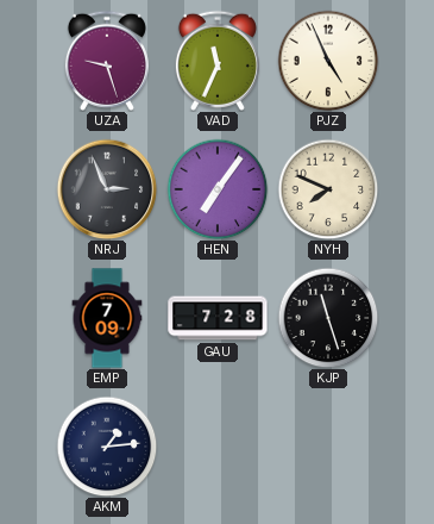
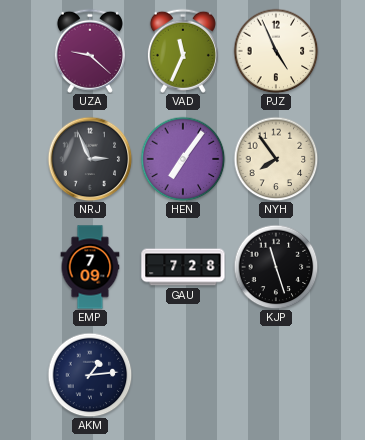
UZA: 9:27 -> 9:22
NYH: 7:49 -> 7:54
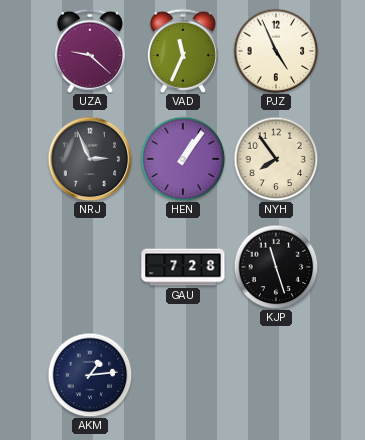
HEN: 7:06 -> 1:06
EMP: 7:09 -> none
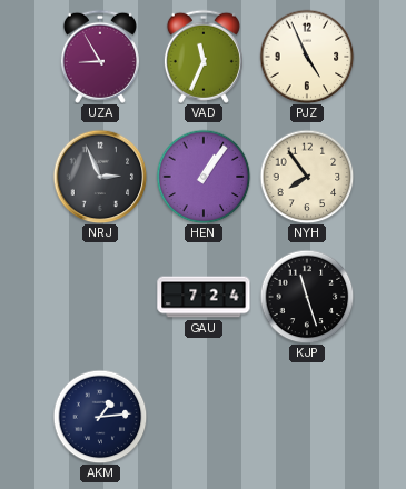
UZA: 9:22 -> 8:55
GAU: 7:28 -> 7:24
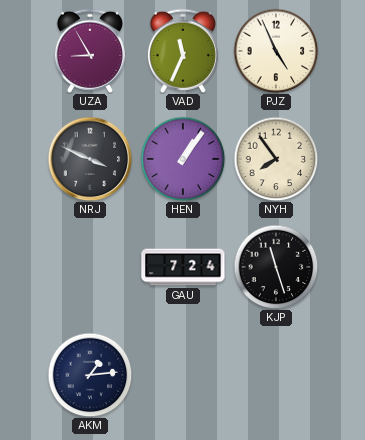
NRJ: 2:56 -> 3:49
